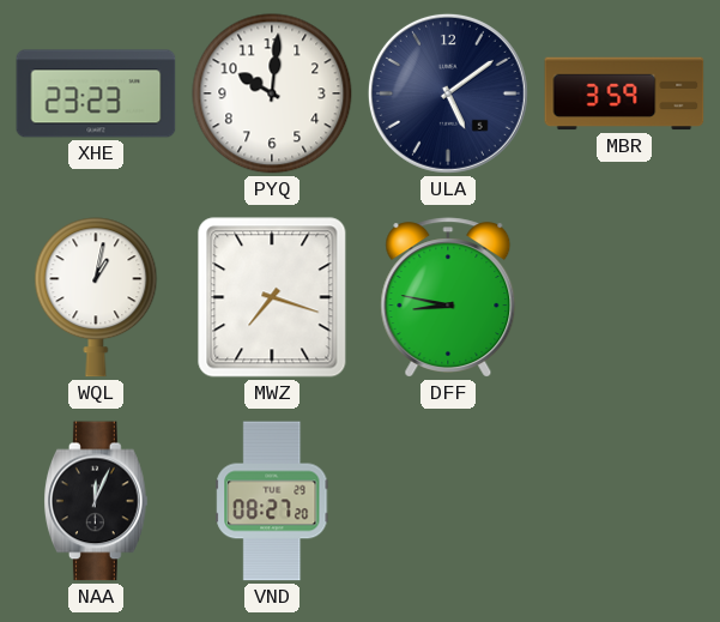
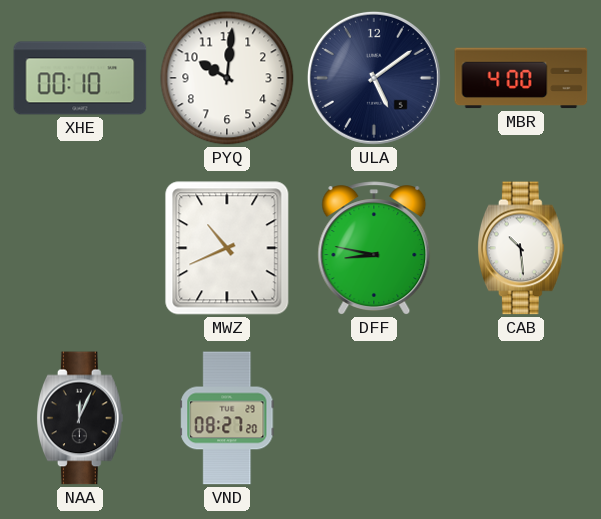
XHE: 23:23 -> 00:10
MBR: 3:59 -> 4:00
WQL: 1:02 -> none
MWZ: 7:18 -> 10:41
CAB: none -> 10:29
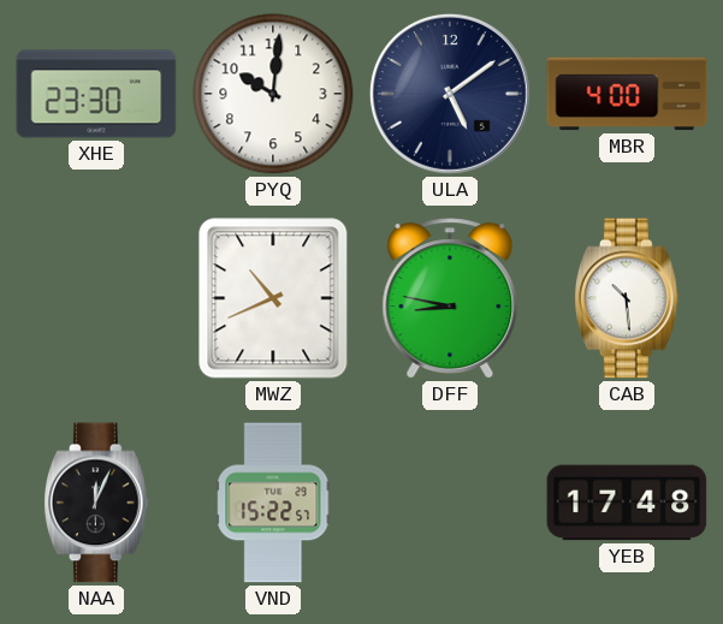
XHE: 00:10 -> 23:30
VND: 08:27 -> 15:22
YEB: none -> 17:48
